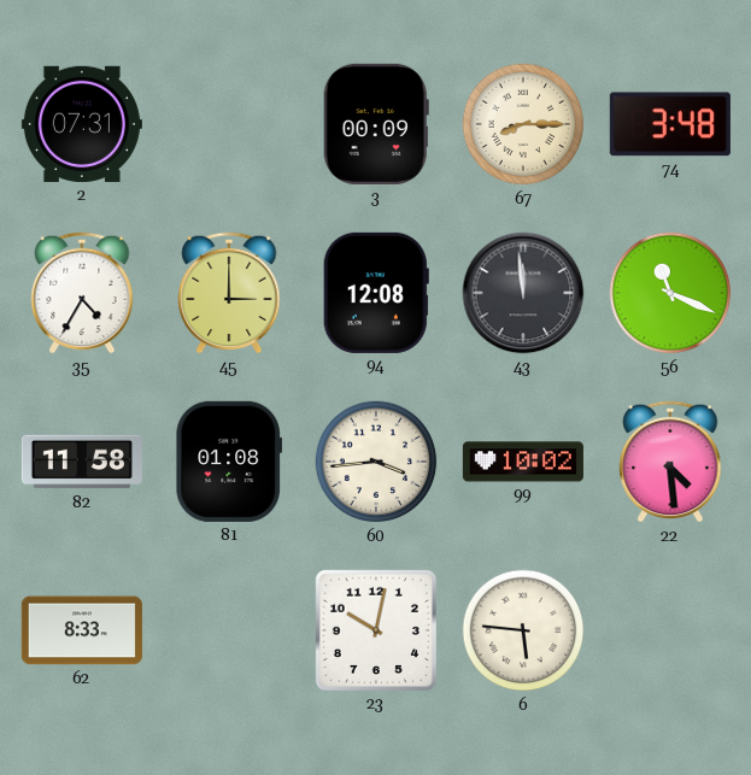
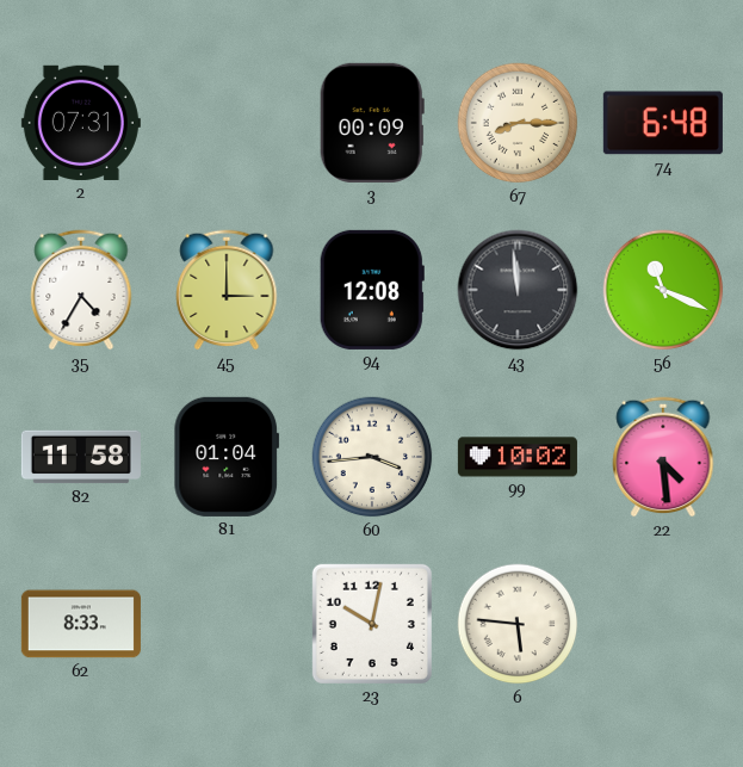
74: 3:48 -> 6:48
81: 01:08 -> 01:04
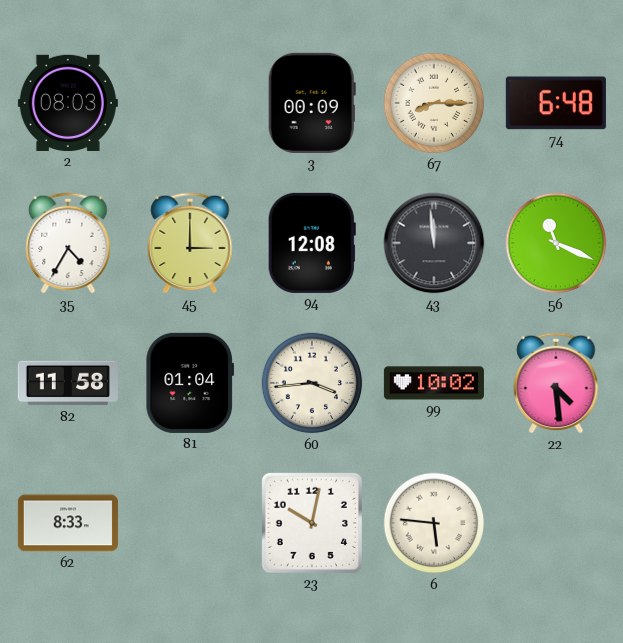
2: 07:31 -> 08:03
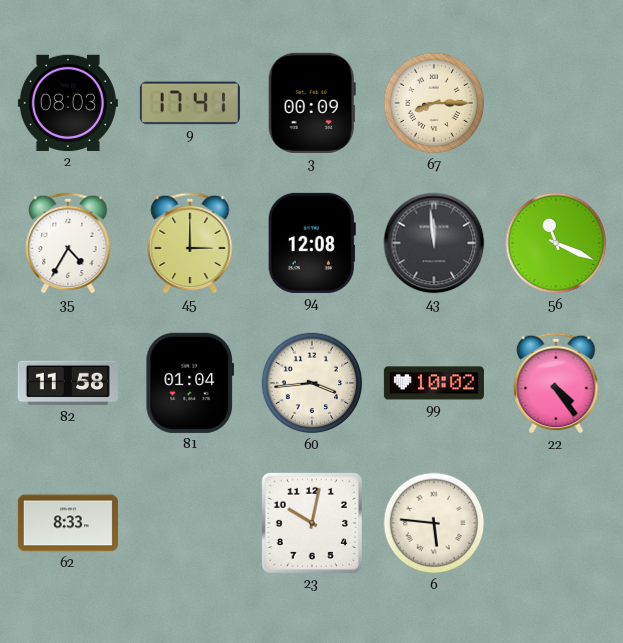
9: none -> 17:41
74: 6:48 -> none
22: 4:29 -> 4:24
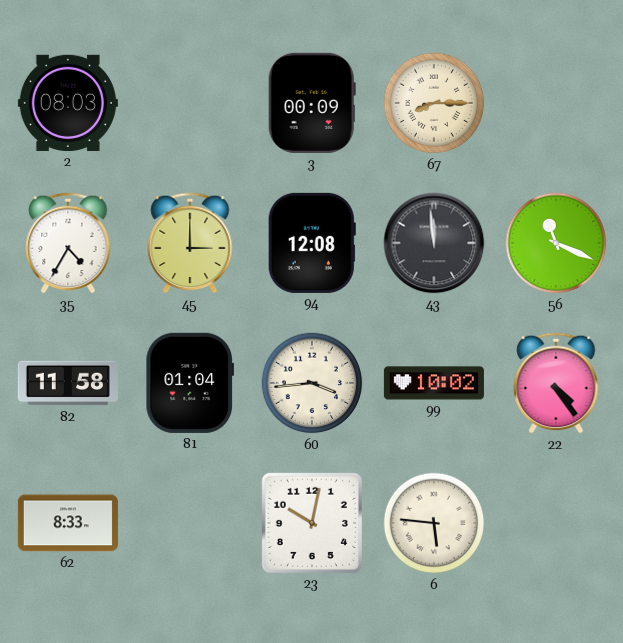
9: 17:41 -> none
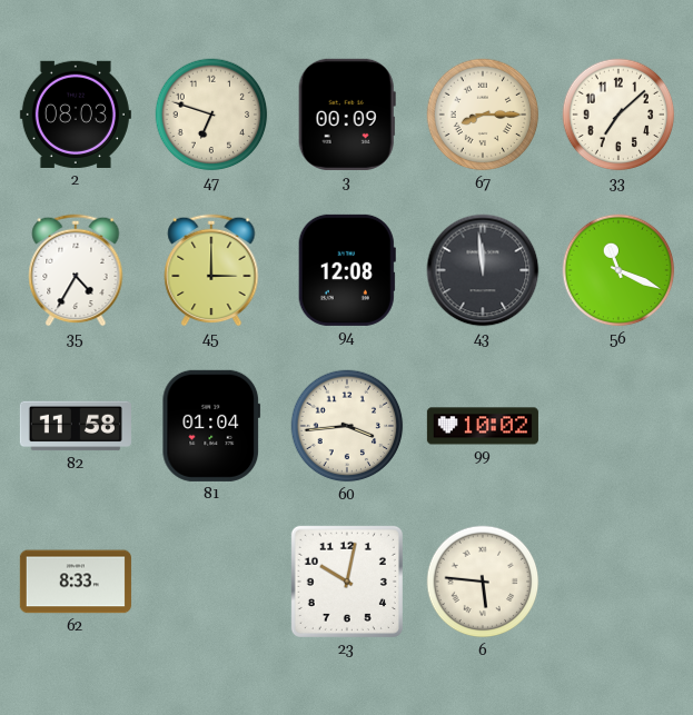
47: none -> 6:48
33: none -> 7:08
22: 4:24 -> none
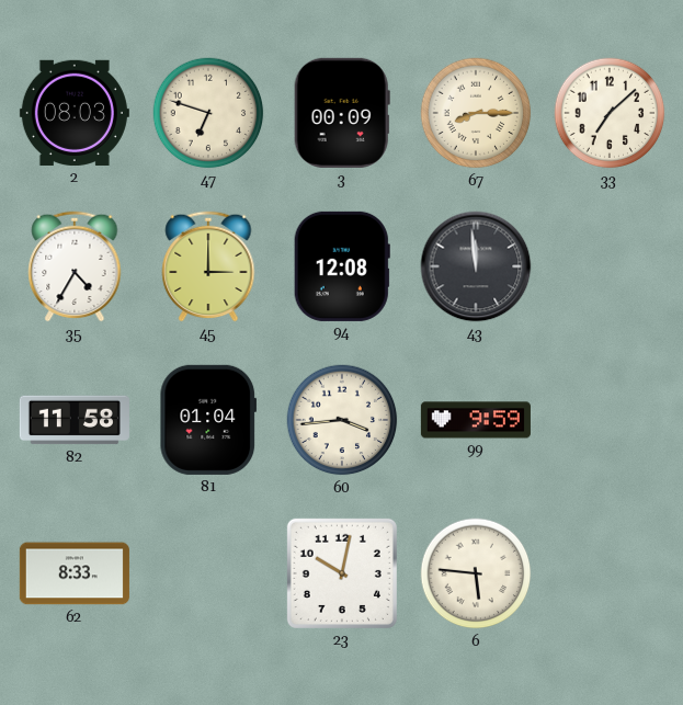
56: 11:19 -> none
99: 10:02 -> 9:59
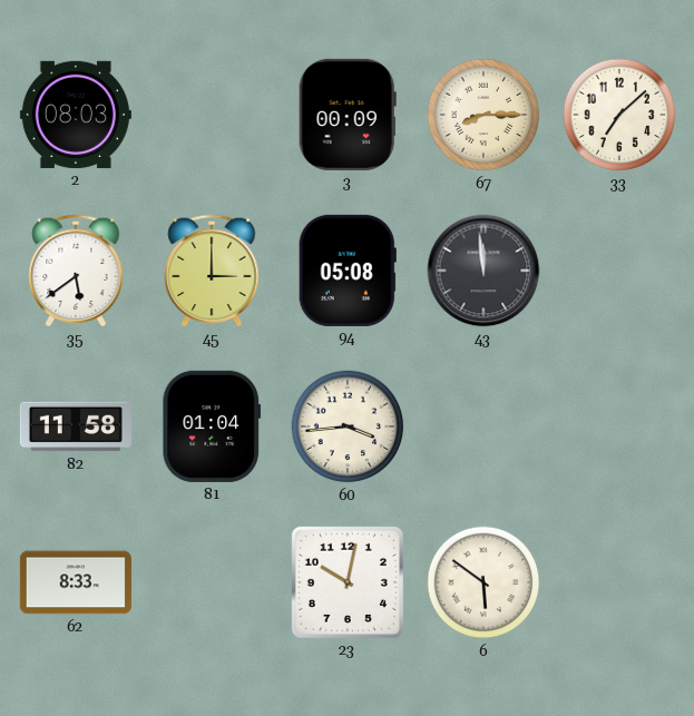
47: 6:48 -> none
35: 4:35 -> 5:39
94: 12:08 -> 05:08
99: 9:59 -> none
6: 5:46 -> 5:51
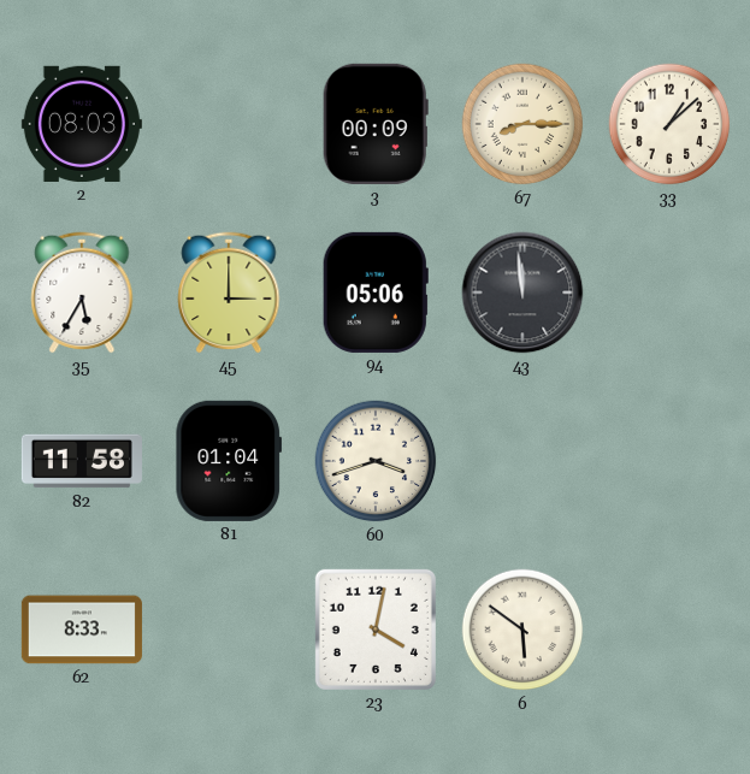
33: 7:08 -> 1:08
35: 5:39 -> 5:35
94: 05:08 -> 05:06
60: 3:44 -> 3:42
23: 10:02 -> 4:02
